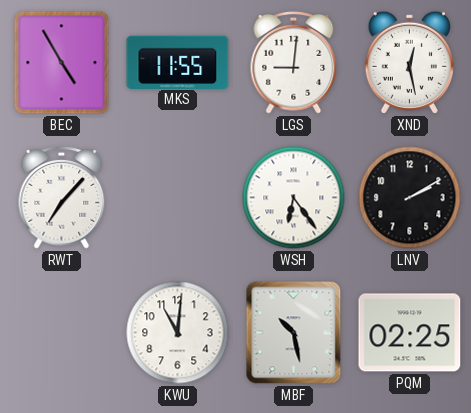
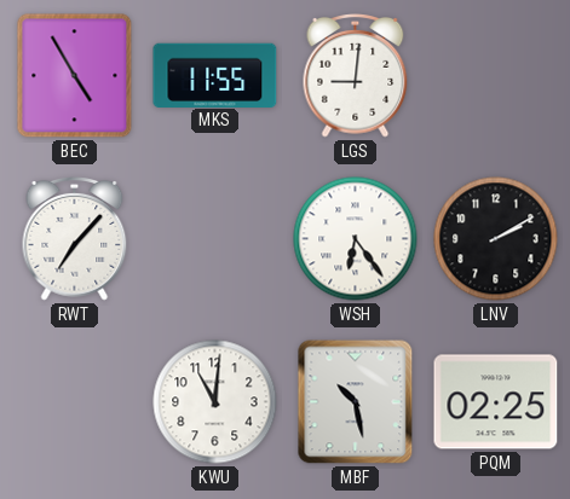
XND: 12:28 -> none
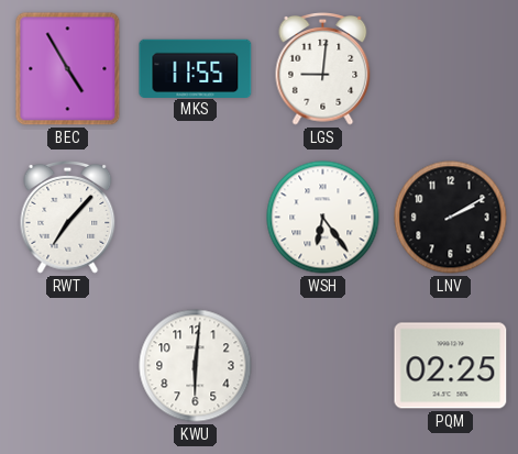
KWU: 11:01 -> 6:01
MBF: 10:28 -> none
